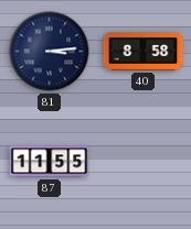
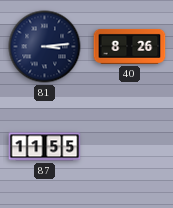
40: 8:58 -> 8:26
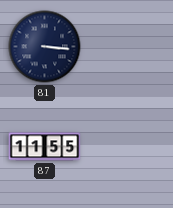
81: 3:14 -> 3:16
40: 8:26 -> none
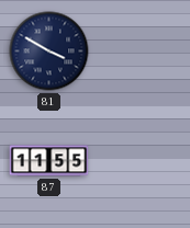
81: 3:16 -> 3:50
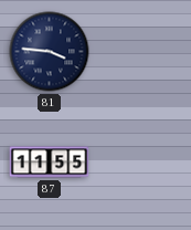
81: 3:50 -> 3:46
